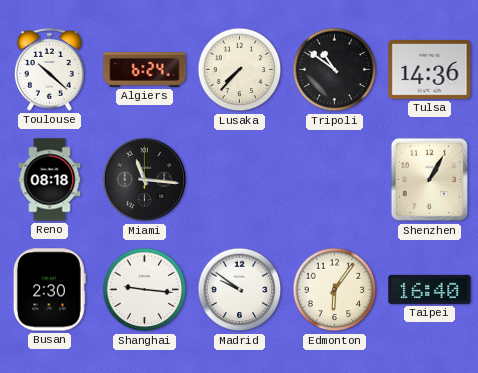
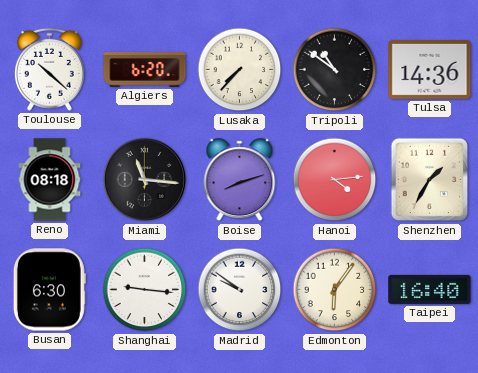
Algiers: 6:24 -> 6:20
Boise: none -> 8:12
Hanoi: none -> 4:14
Shenzhen: 1:05 -> 1:35
Busan: 2:30 -> 6:30
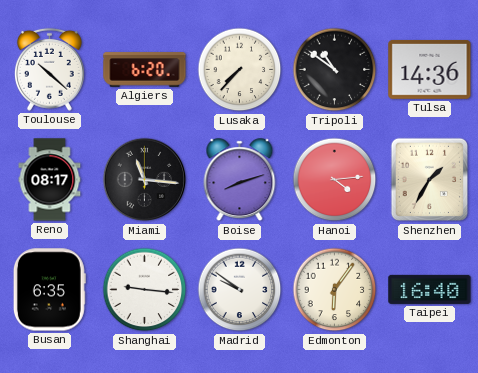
Reno: 08:18 -> 08:17
Busan: 6:30 -> 6:35
